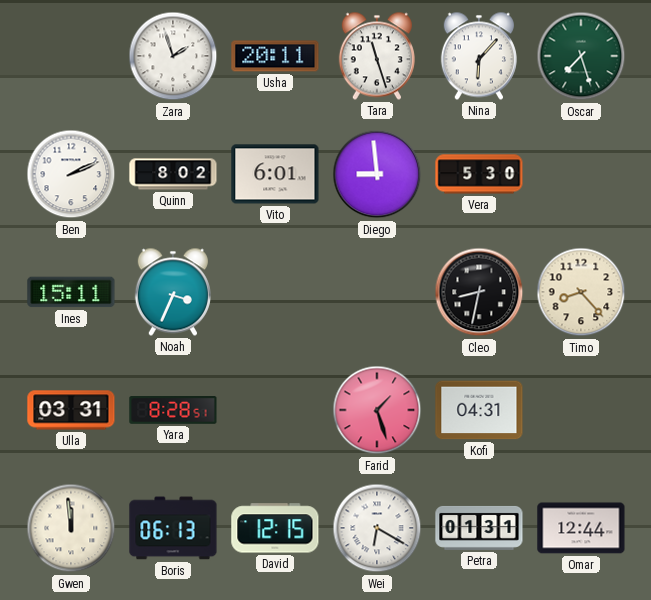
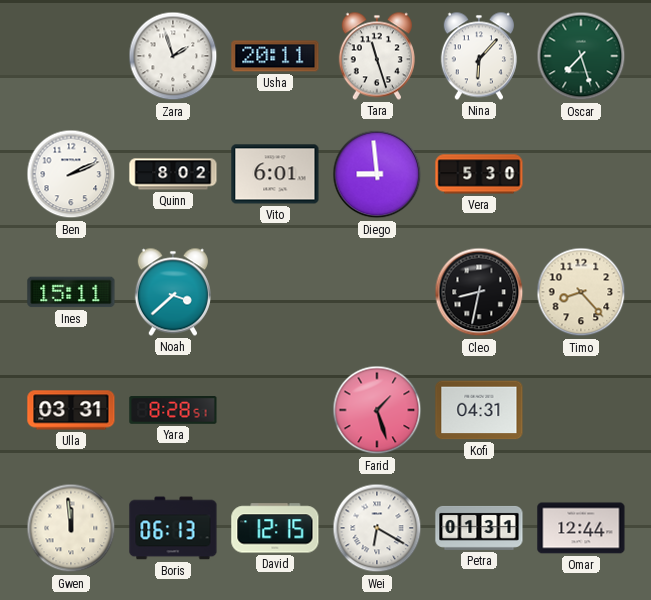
Noah: 3:34 -> 3:38
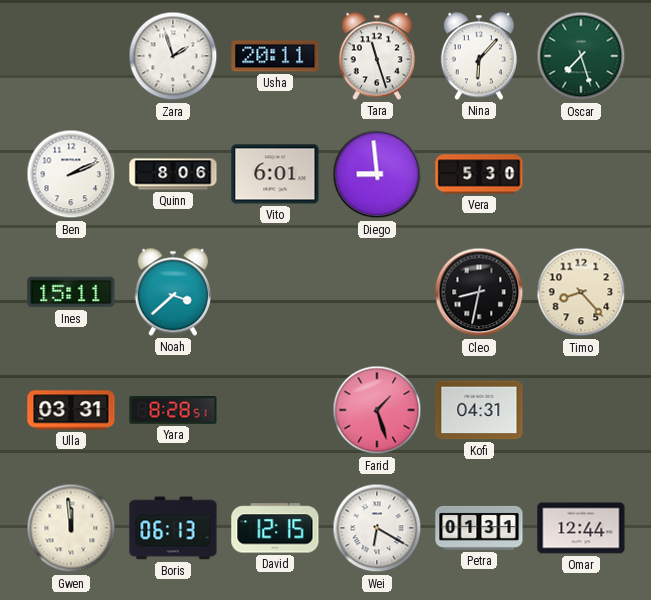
Quinn: 8:02 -> 8:06
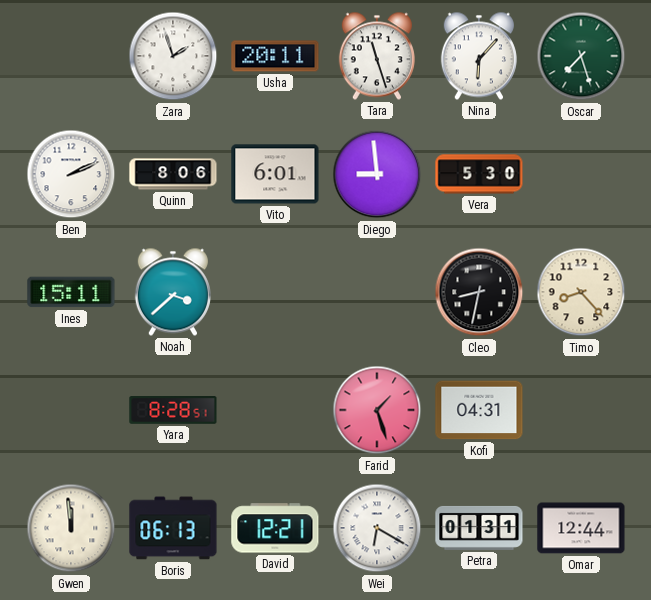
Ulla: 03:31 -> none
David: 12:15 -> 12:21
